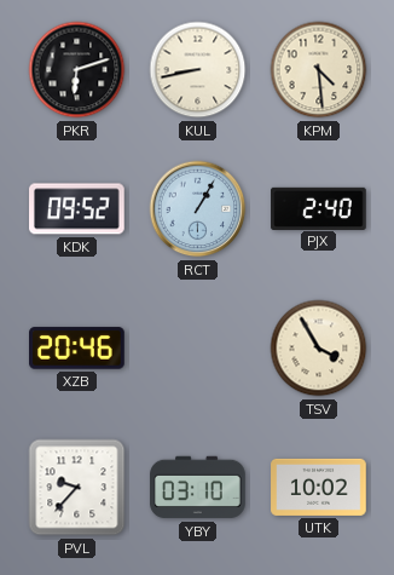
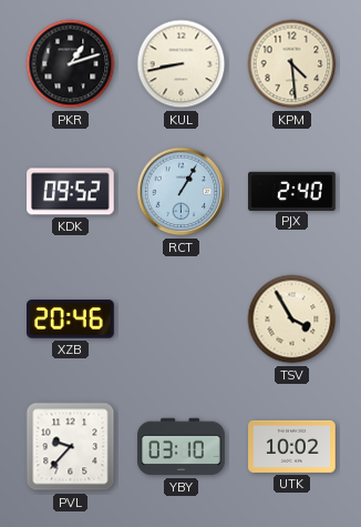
PKR: 6:12 -> 1:12
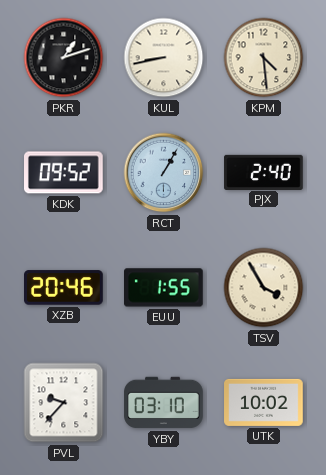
EUU: none -> 1:55
